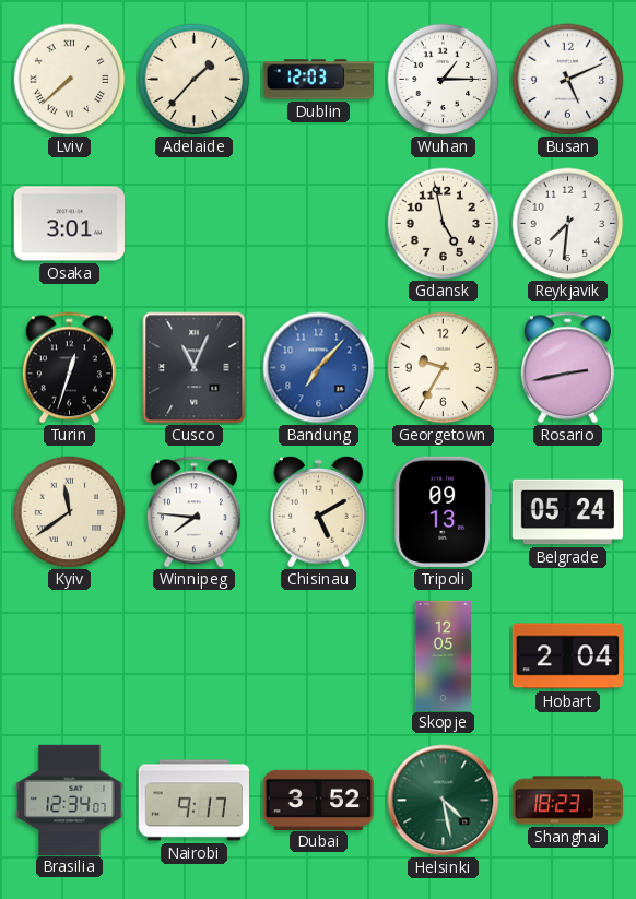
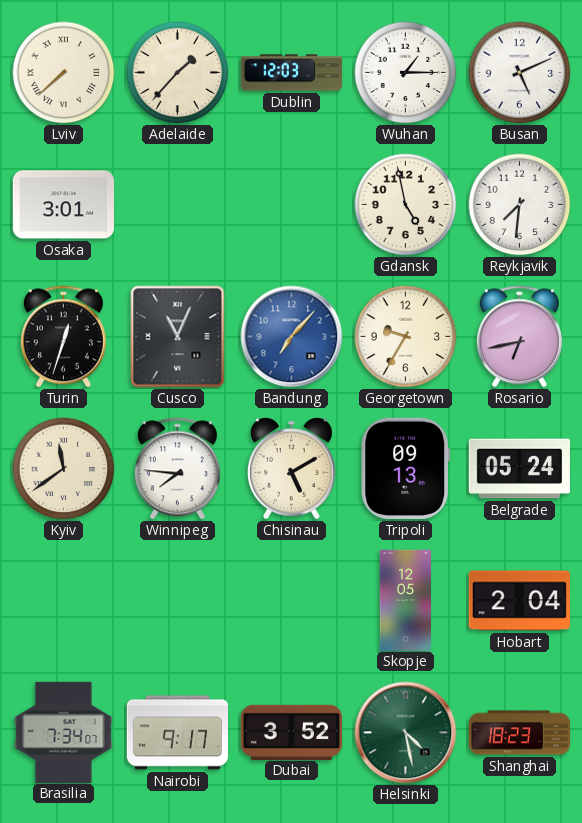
Rosario: 2:43 -> 6:43
Brasilia: 12:34 -> 7:34
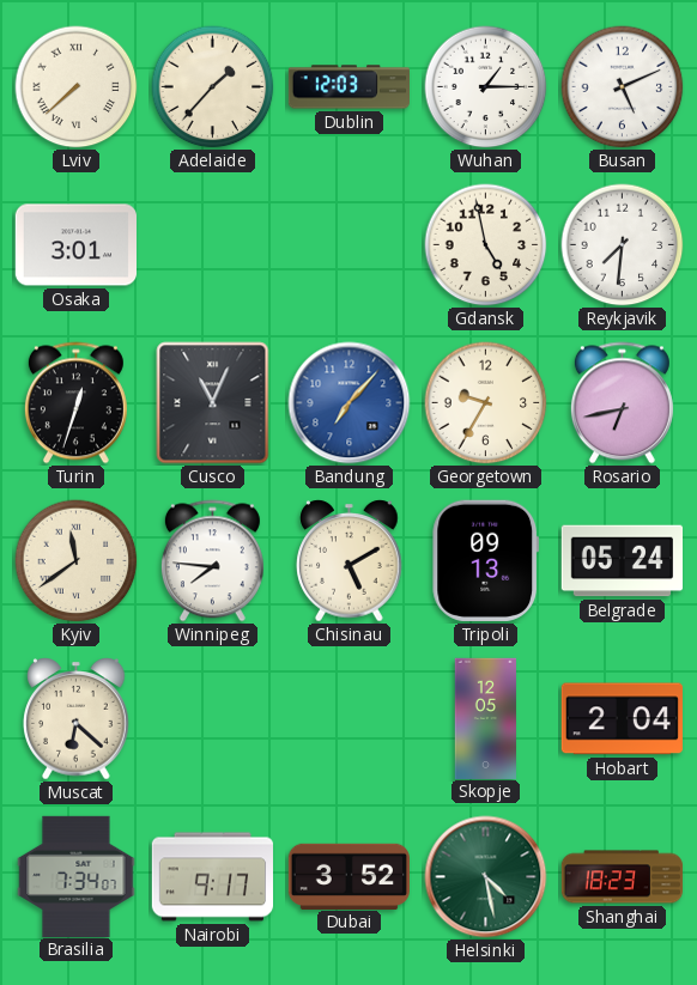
Muscat: none -> 6:22
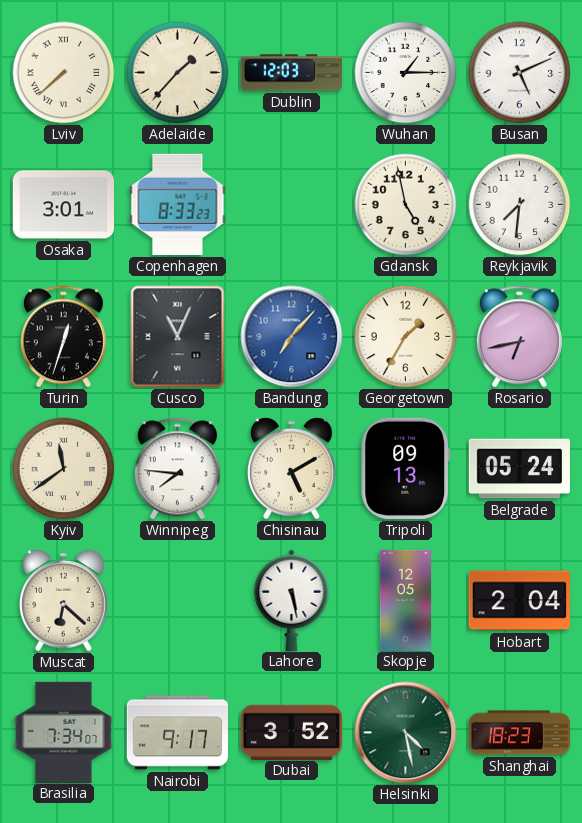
Copenhagen: none -> 8:33
Georgetown: 9:35 -> 1:35
Lahore: none -> 5:28
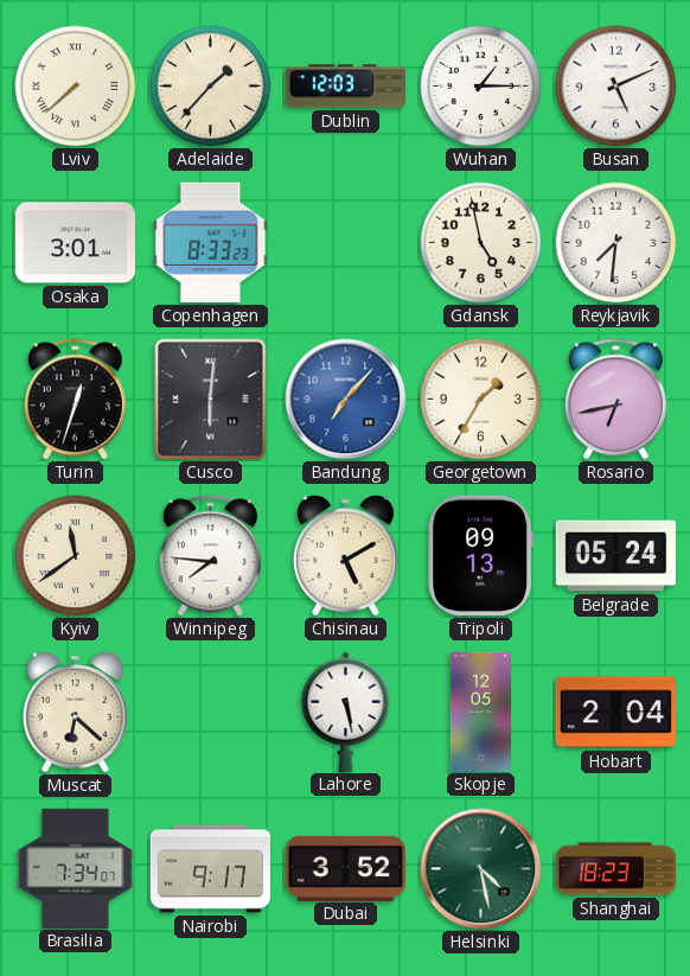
Cusco: 11:04 -> 6:01
